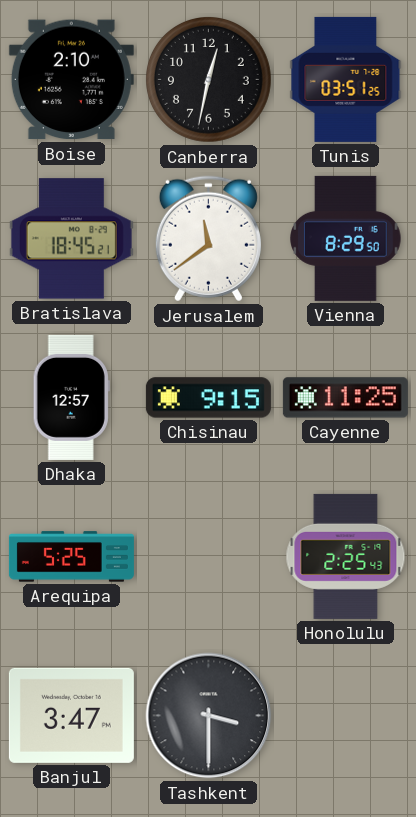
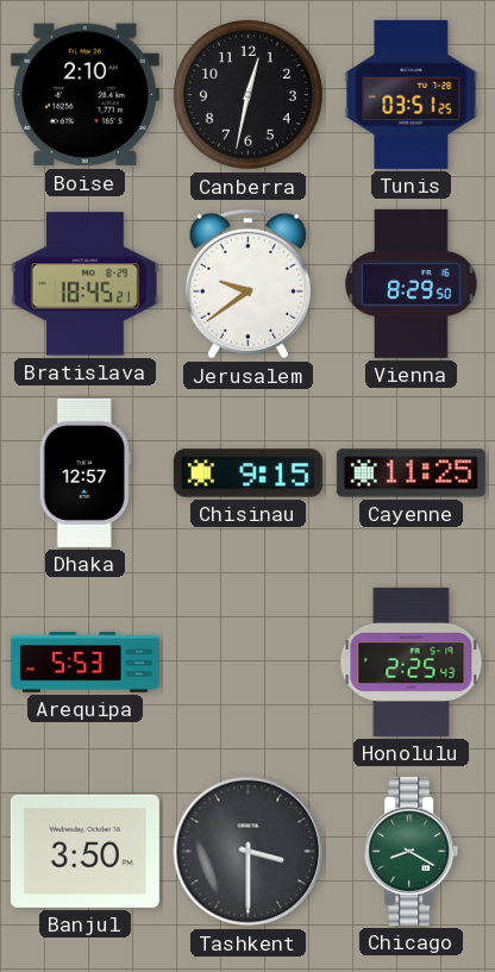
Jerusalem: 11:39 -> 9:39
Arequipa: 5:25 -> 5:53
Banjul: 3:47 -> 3:50
Chicago: none -> 8:20
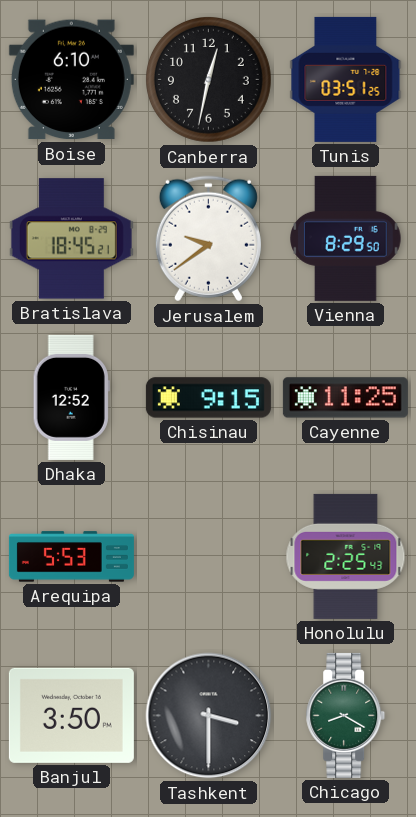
Boise: 2:10 -> 6:10
Dhaka: 12:57 -> 12:52
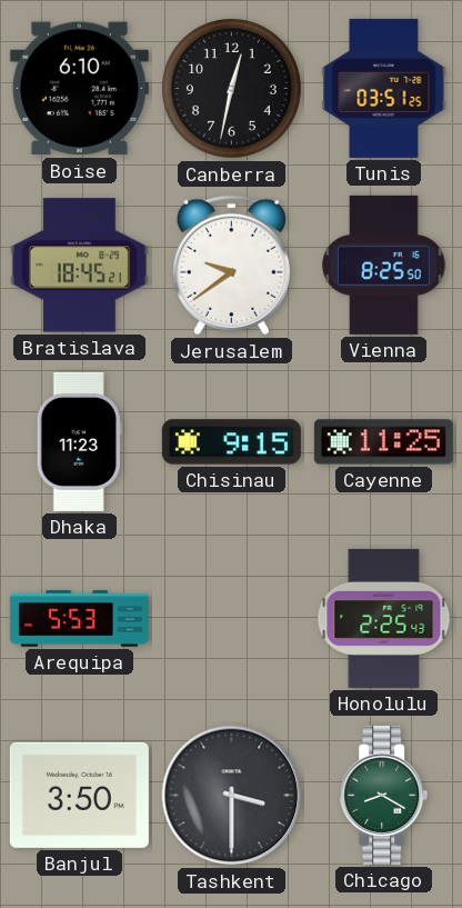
Vienna: 8:29 -> 8:25
Dhaka: 12:52 -> 11:23
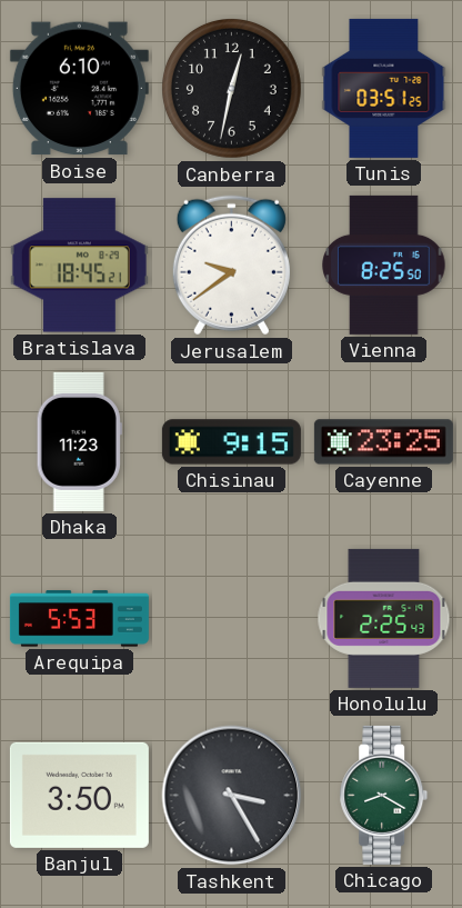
Cayenne: 11:25 -> 23:25
Tashkent: 3:30 -> 3:25
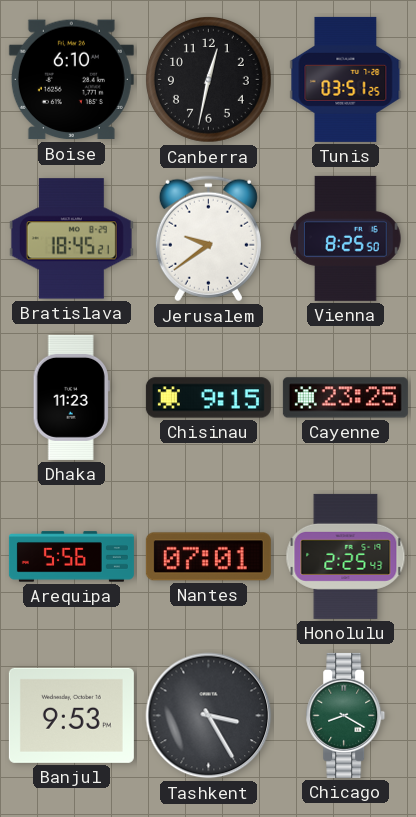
Arequipa: 5:53 -> 5:56
Nantes: none -> 07:01
Banjul: 3:50 -> 9:53
